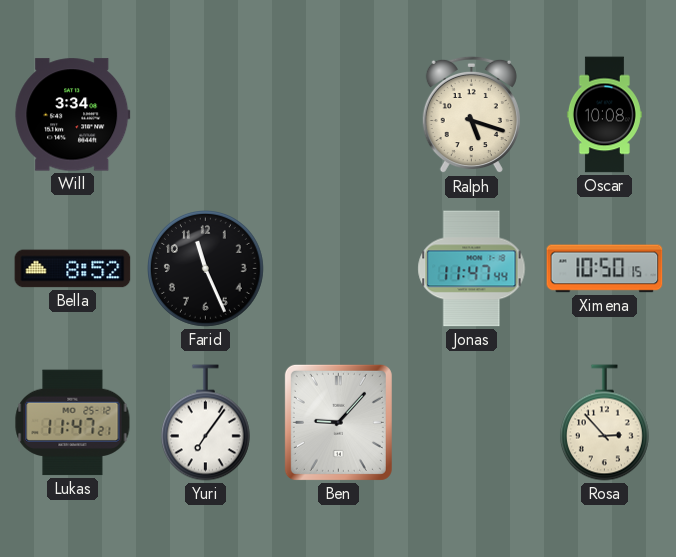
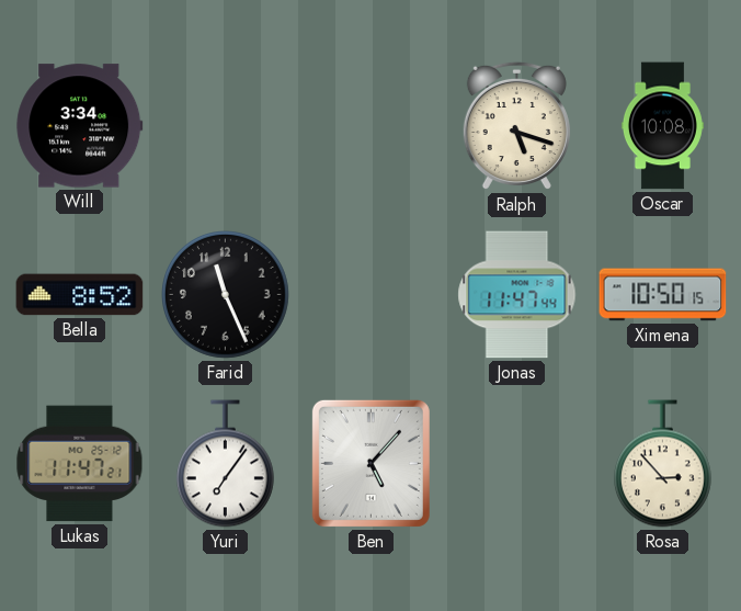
Ben: 9:07 -> 5:07
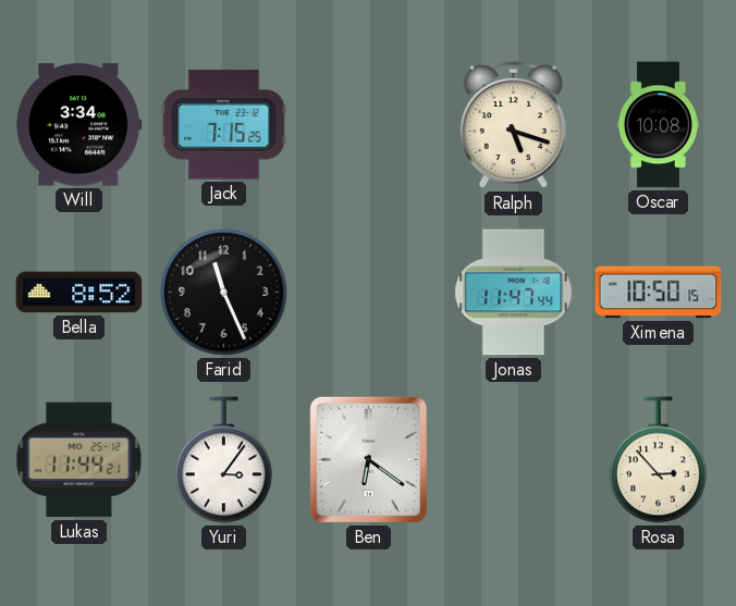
Jack: none -> 7:15
Lukas: 11:47 -> 11:44
Yuri: 7:06 -> 3:06
Ben: 5:07 -> 6:21
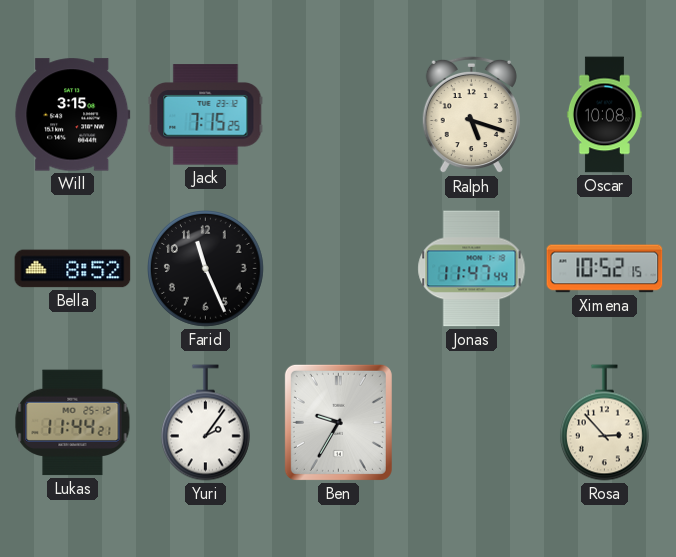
Will: 3:34 -> 3:15
Ximena: 10:50 -> 10:52
Yuri: 3:06 -> 2:06
Ben: 6:21 -> 9:35
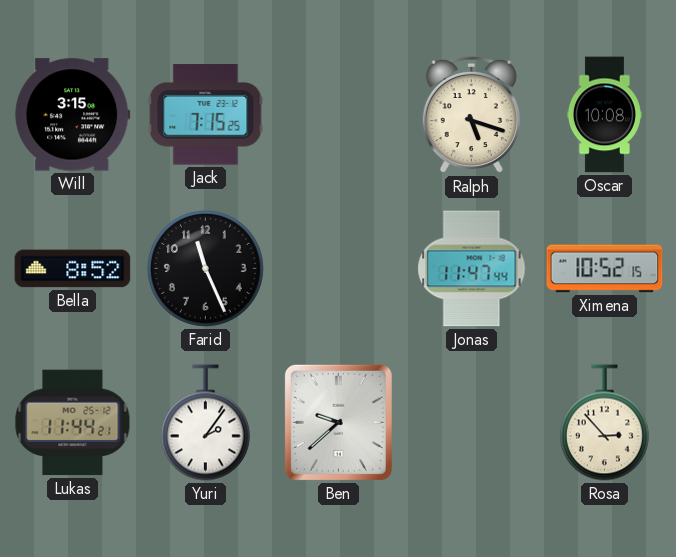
Ben: 9:35 -> 9:38
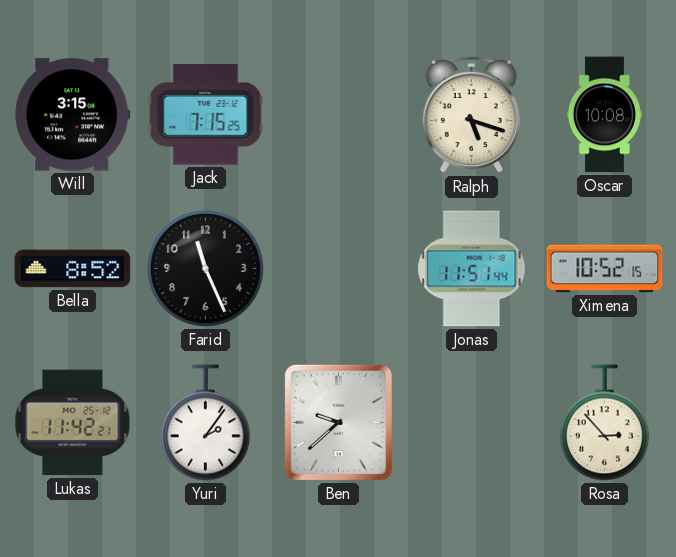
Jonas: 11:47 -> 11:51
Lukas: 11:44 -> 11:42
